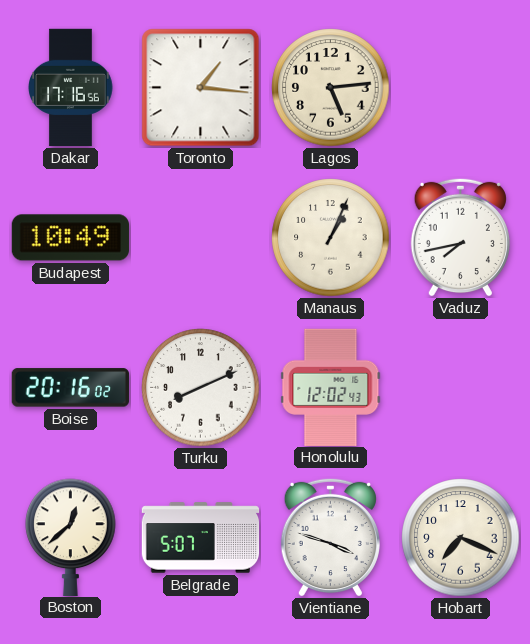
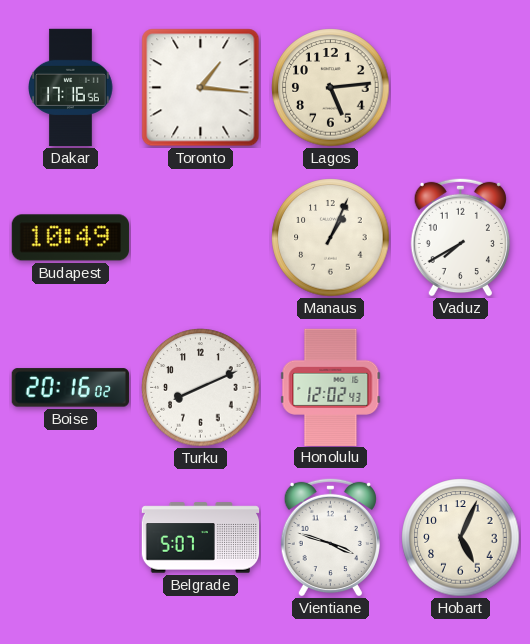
Vaduz: 7:43 -> 7:40
Boston: 12:38 -> none
Hobart: 7:19 -> 5:04
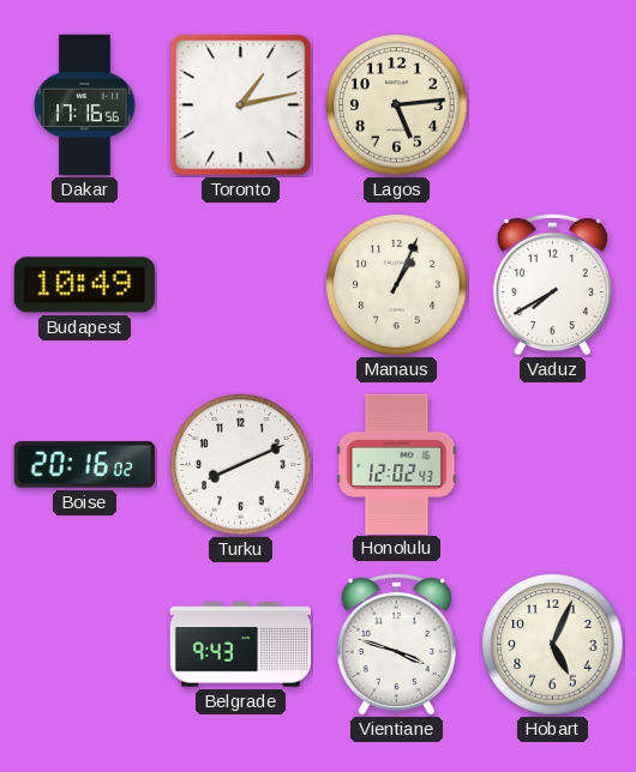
Toronto: 1:16 -> 1:13
Belgrade: 5:07 -> 9:43
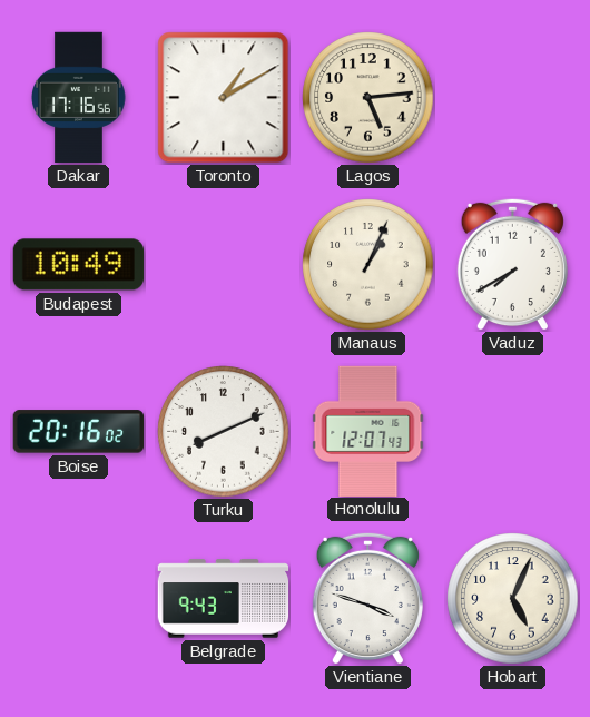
Toronto: 1:13 -> 1:10
Honolulu: 12:02 -> 12:07
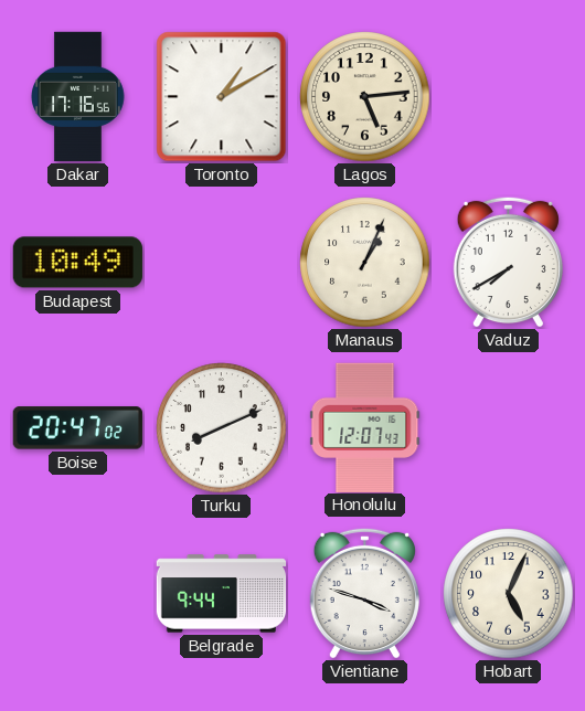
Boise: 20:16 -> 20:47
Belgrade: 9:43 -> 9:44
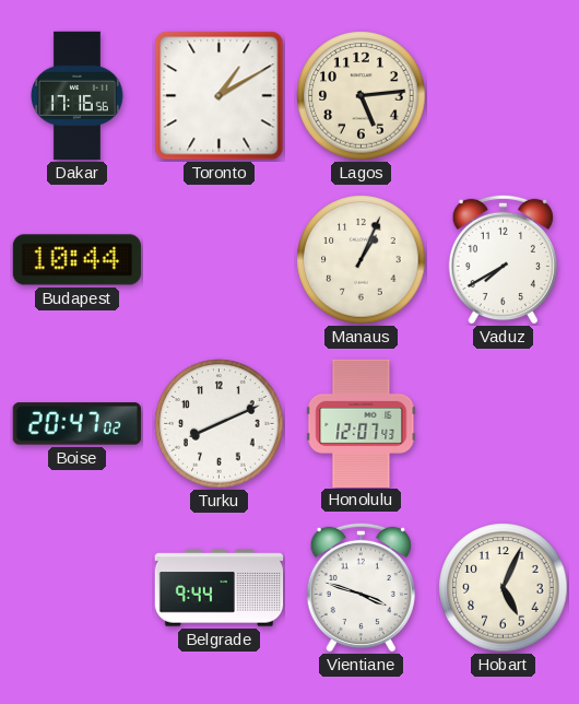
Budapest: 10:49 -> 10:44
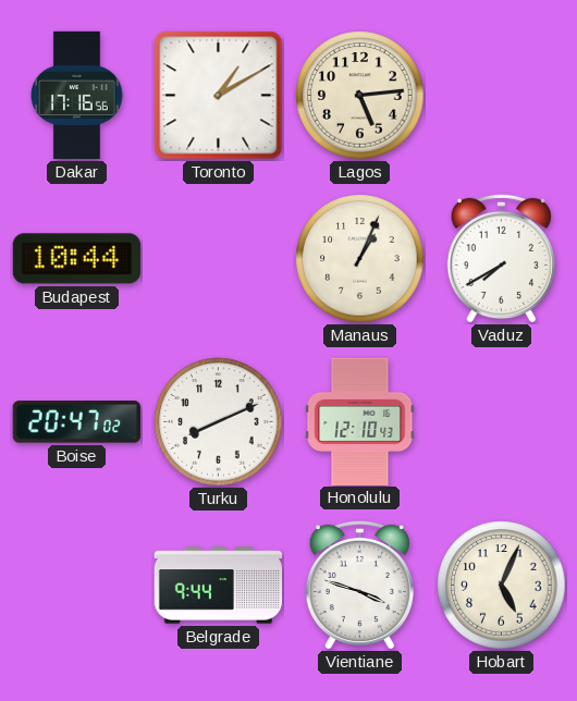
Honolulu: 12:07 -> 12:10
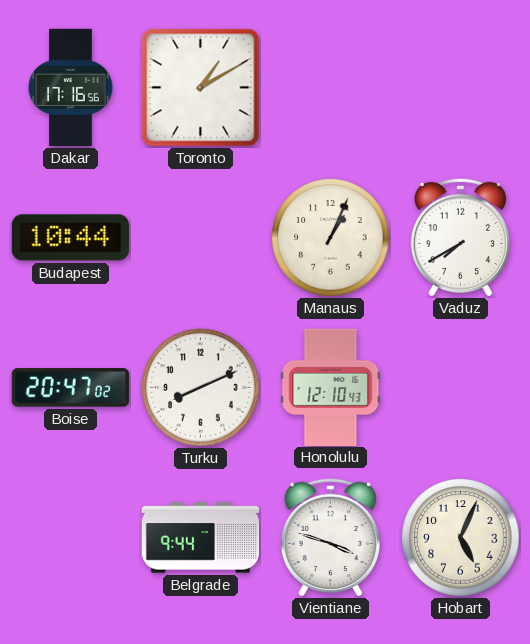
Lagos: 5:14 -> none
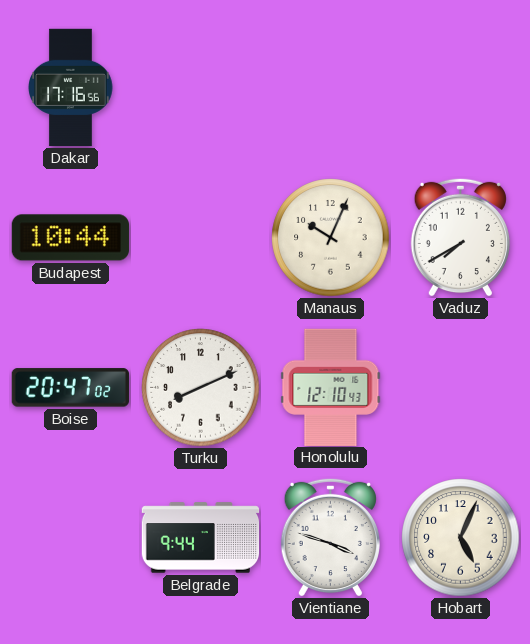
Toronto: 1:10 -> none
Manaus: 1:04 -> 10:04
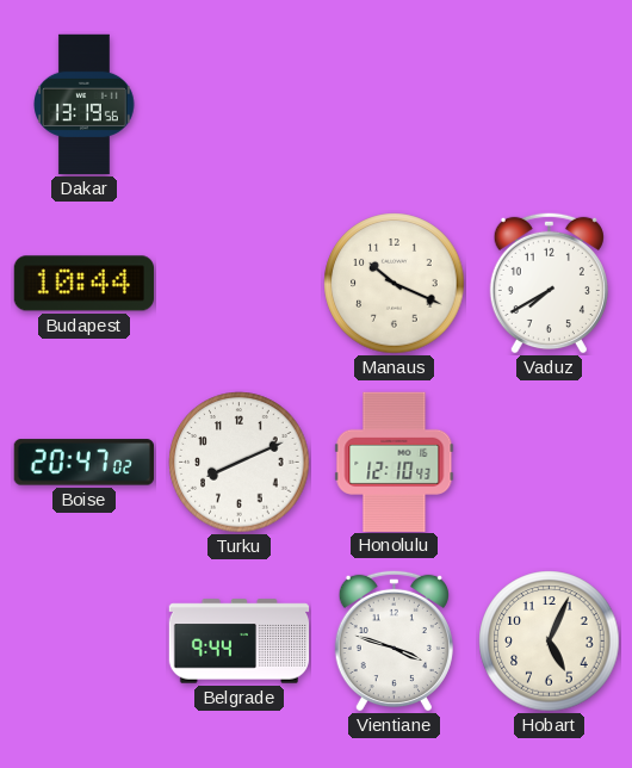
Dakar: 17:16 -> 13:19
Manaus: 10:04 -> 10:19
